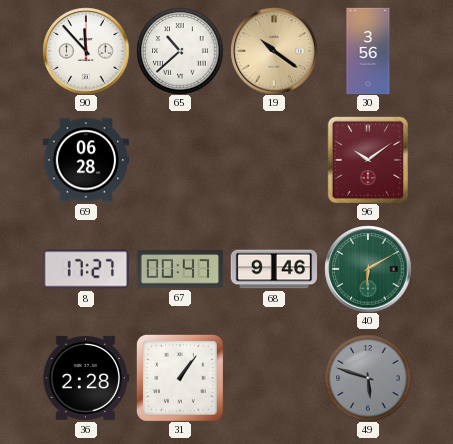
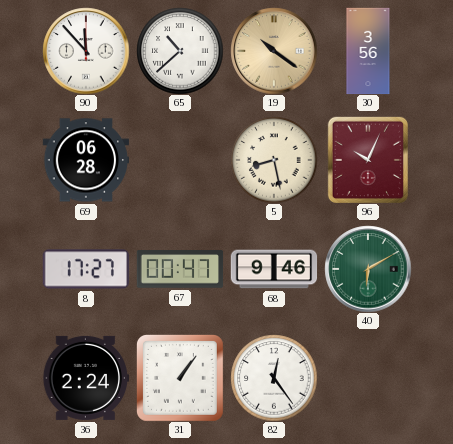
5: none -> 8:28
96: 10:09 -> 10:04
36: 2:28 -> 2:24
82: none -> 12:24
49: 5:48 -> none
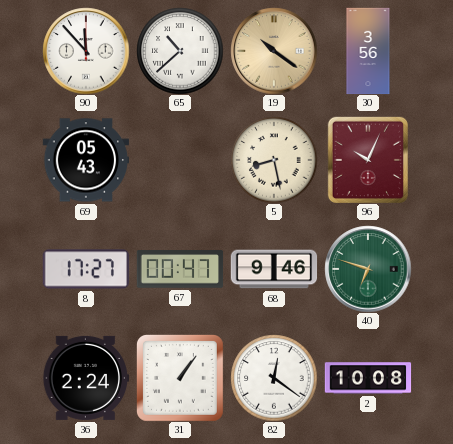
69: 06:28 -> 05:43
40: 6:10 -> 6:48
82: 12:24 -> 12:21
2: none -> 10:08
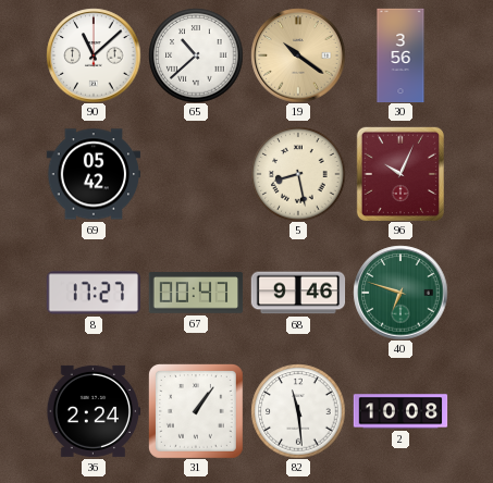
90: 11:53 -> 11:08
69: 05:43 -> 05:42
82: 12:21 -> 11:29
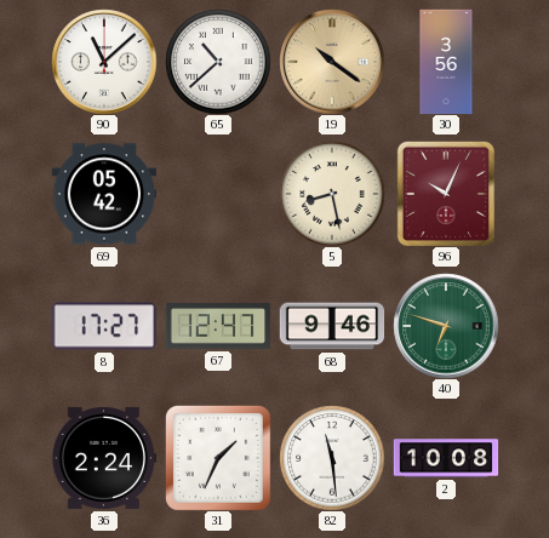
67: 00:47 -> 12:47
31: 1:06 -> 1:34
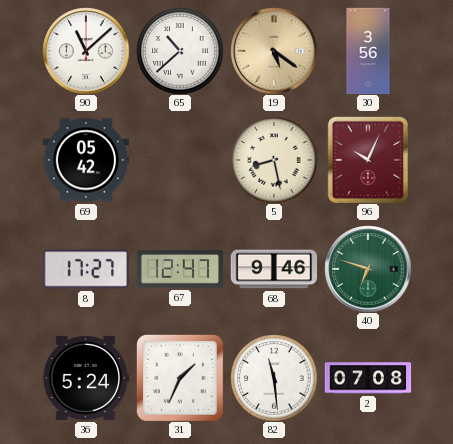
19: 10:21 -> 5:21
36: 2:24 -> 5:24
2: 10:08 -> 07:08
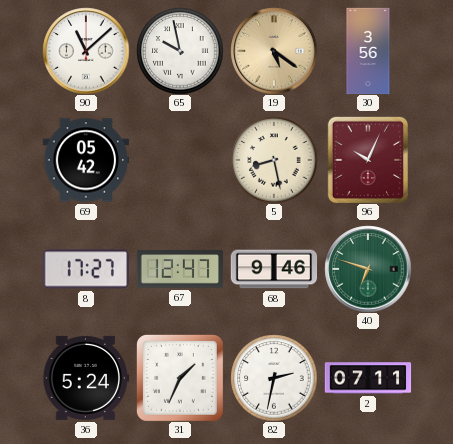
65: 10:38 -> 9:58
82: 11:29 -> 2:32
2: 07:08 -> 07:11
